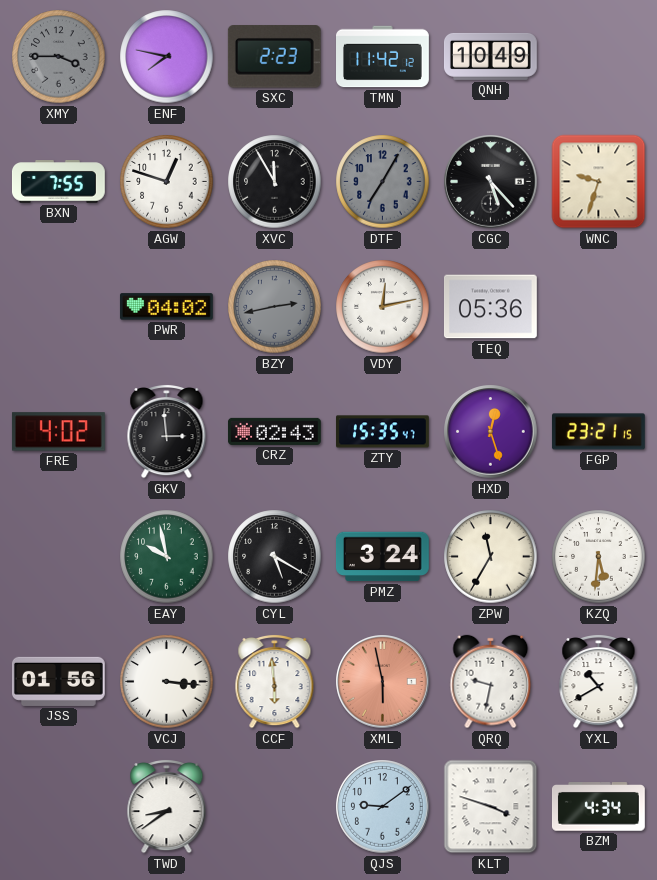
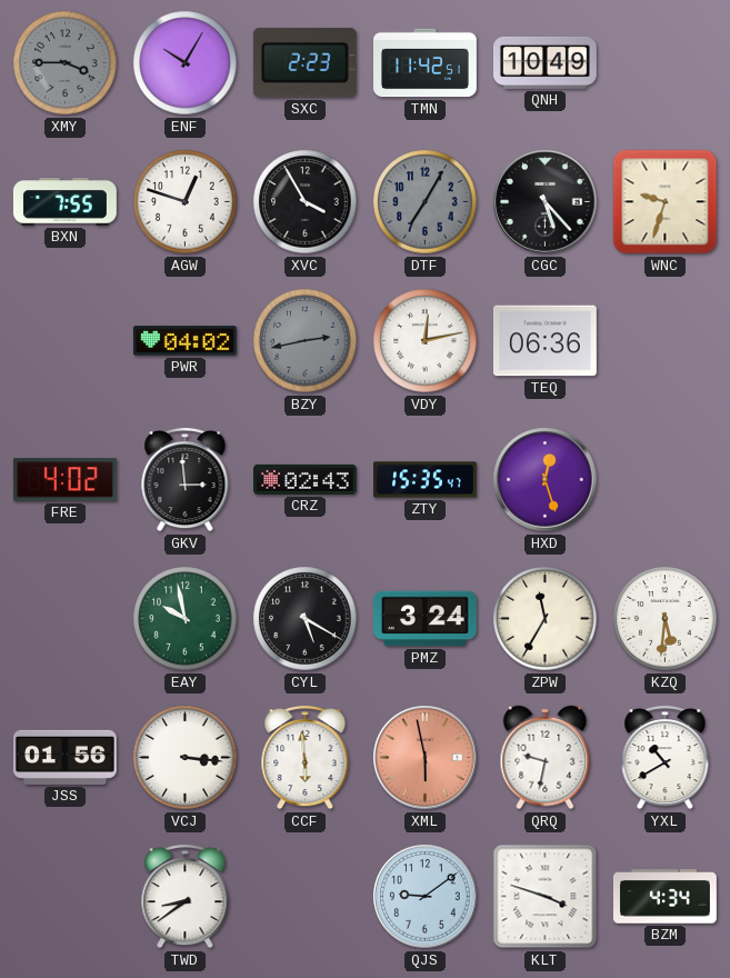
ENF: 7:47 -> 10:05
TMN: 11:42:12 -> 11:42:51
XVC: 11:55 -> 3:55
TEQ: 05:36 -> 06:36
FGP: 23:21 -> none
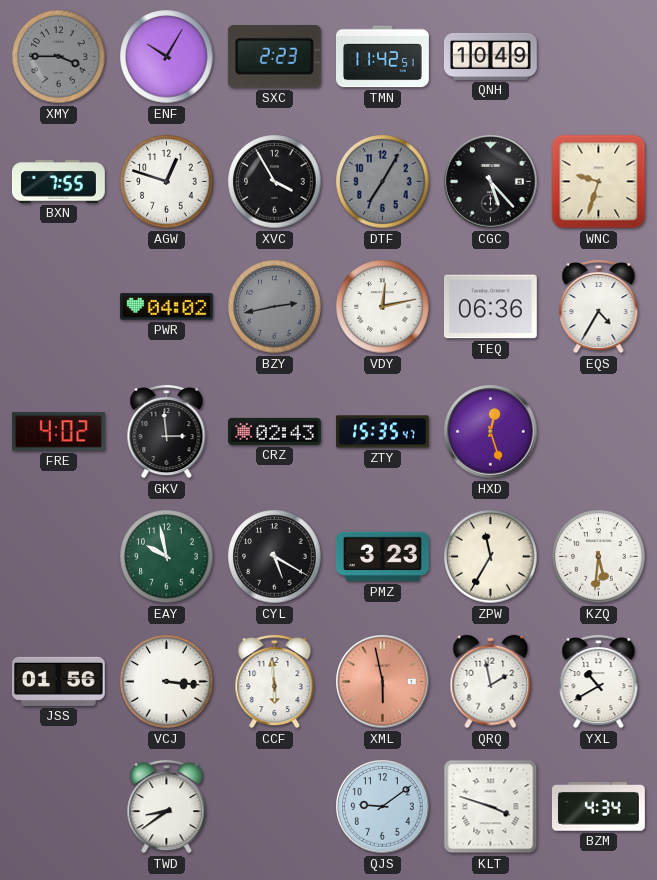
EQS: none -> 4:35
PMZ: 3:24 -> 3:23
QRQ: 9:32 -> 1:58
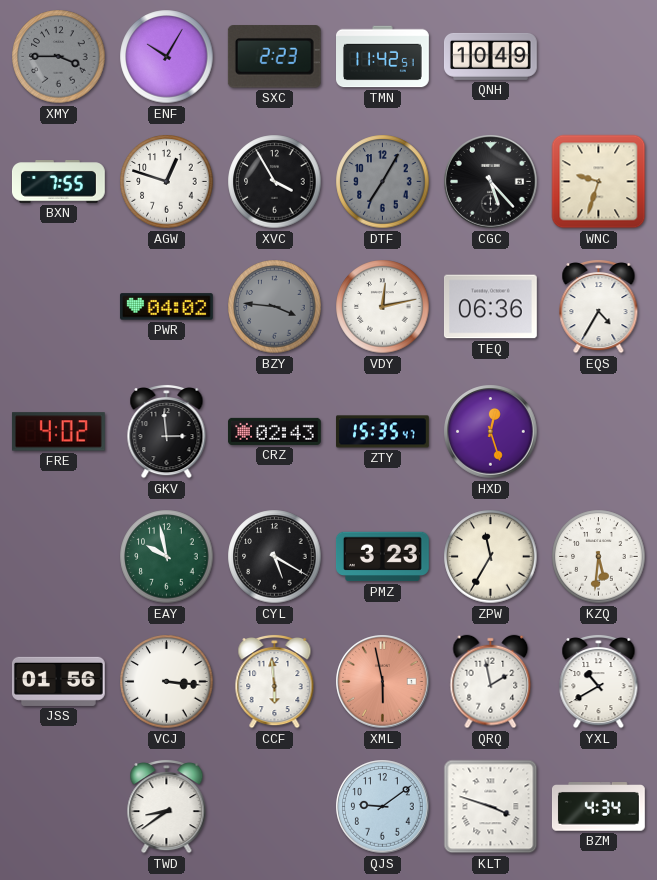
BZY: 2:43 -> 3:46
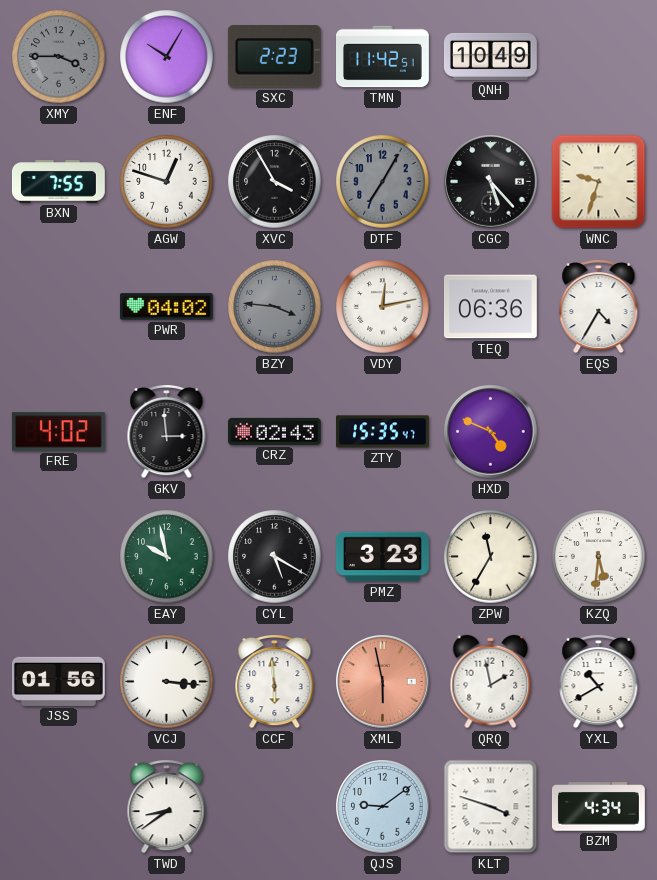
HXD: 12:27 -> 4:49
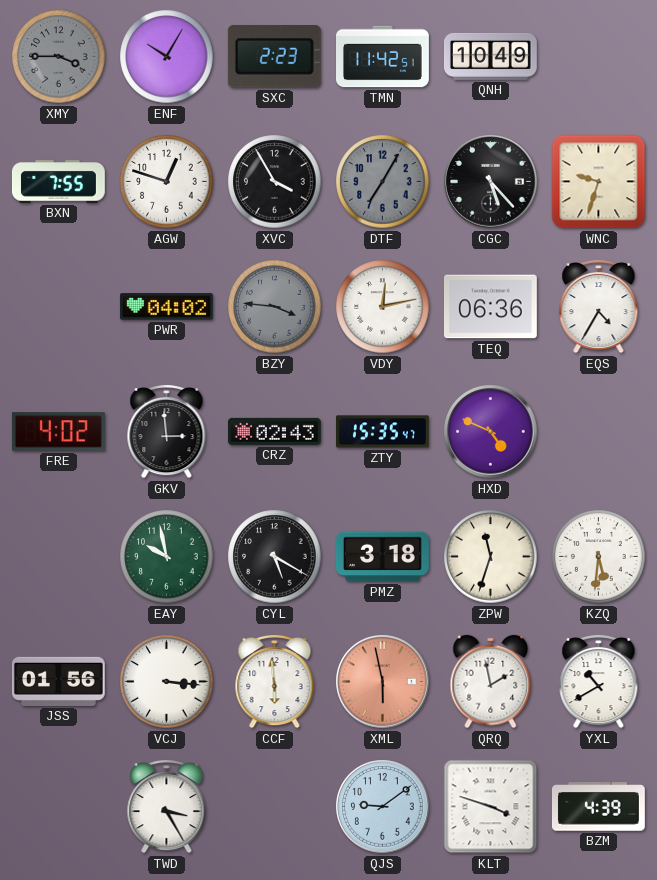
PMZ: 3:23 -> 3:18
ZPW: 11:35 -> 11:33
TWD: 8:39 -> 3:25
BZM: 4:34 -> 4:39
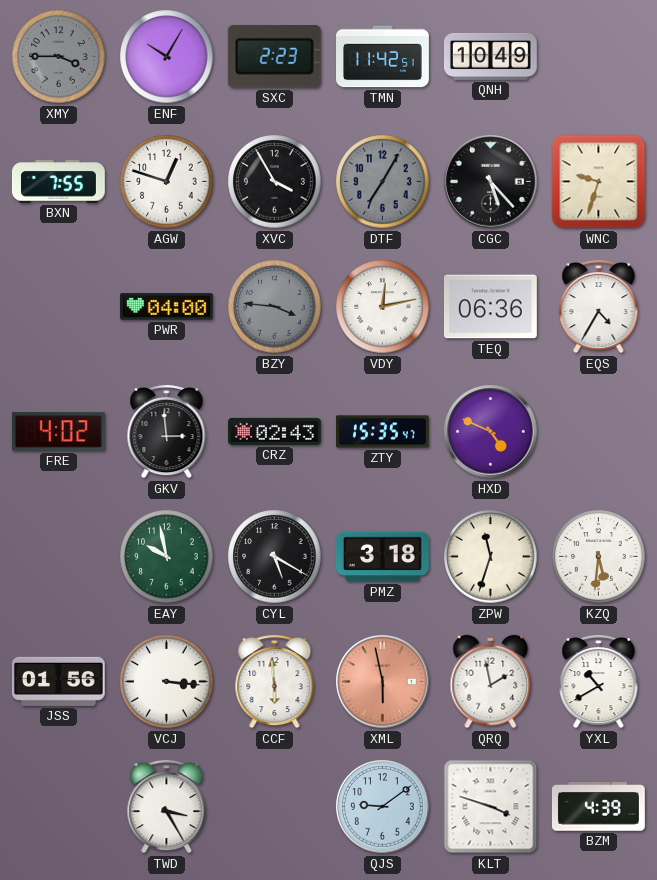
PWR: 04:02 -> 04:00
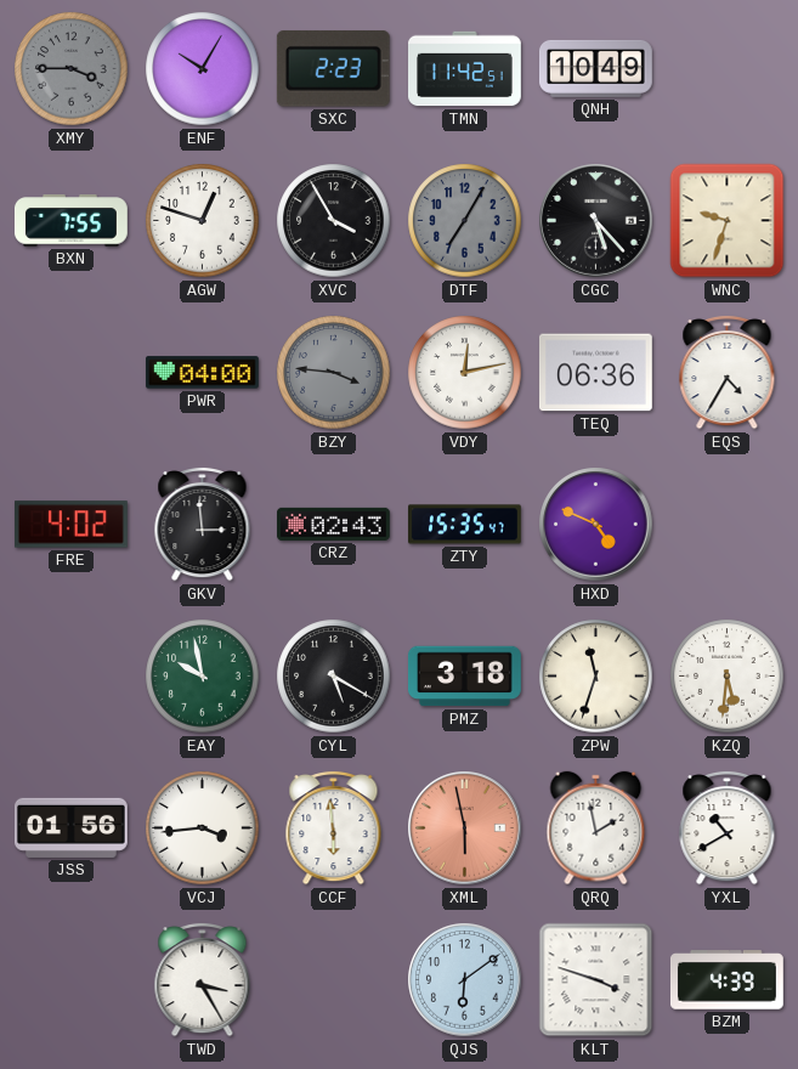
VCJ: 3:16 -> 3:44
QJS: 9:09 -> 6:09
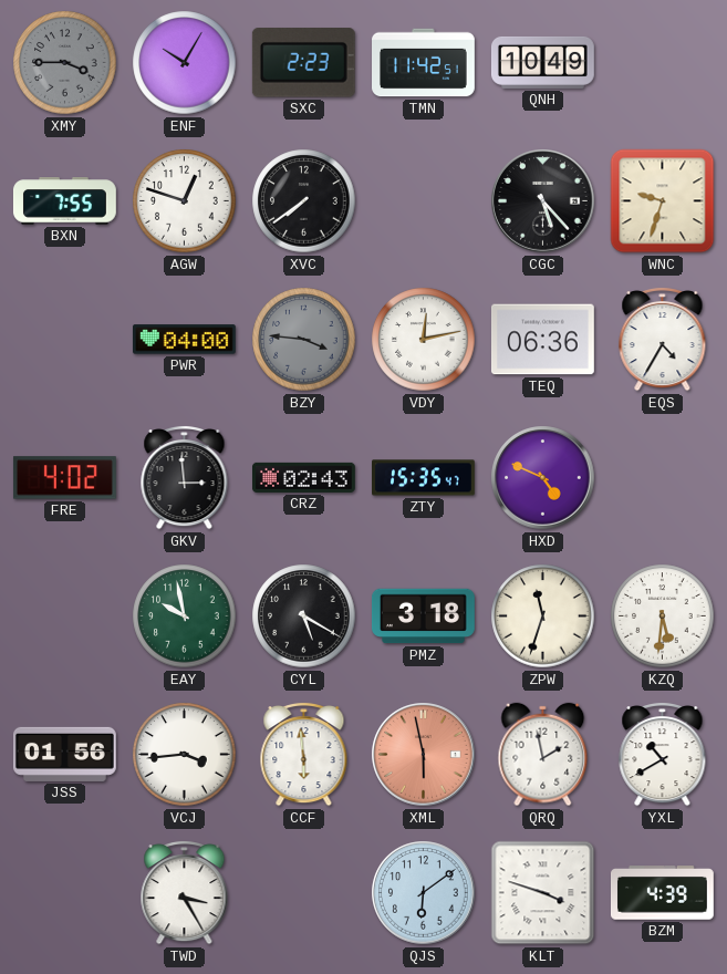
XVC: 3:55 -> 7:39
DTF: 7:05 -> none
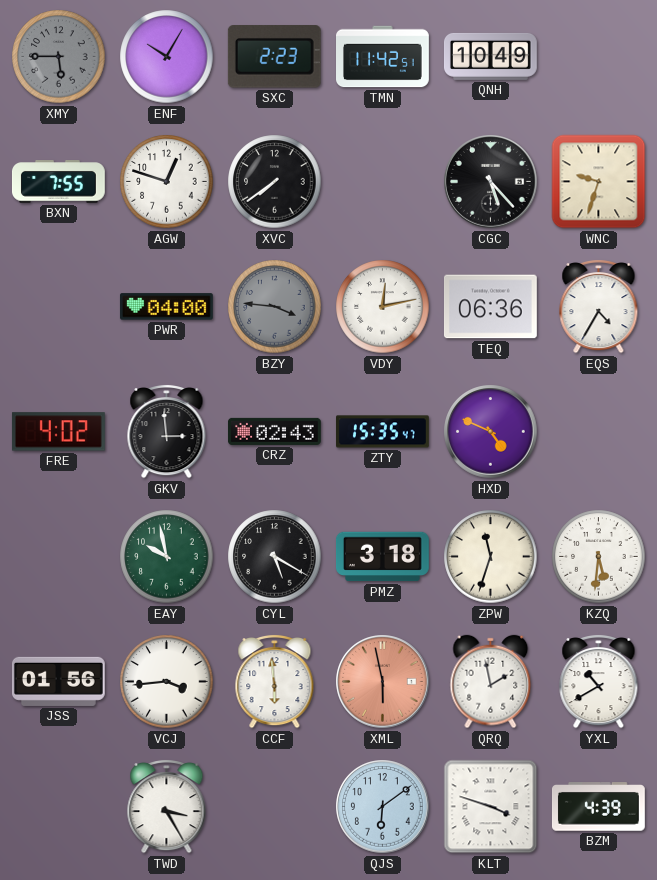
XMY: 3:45 -> 5:45
